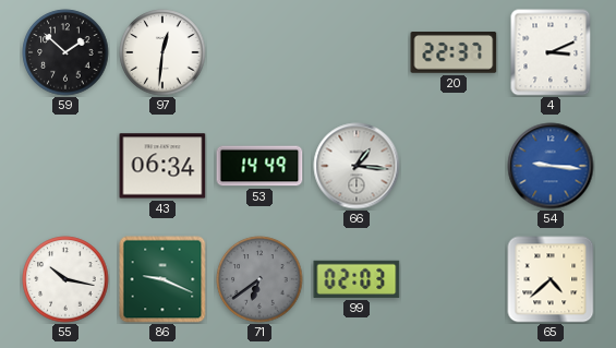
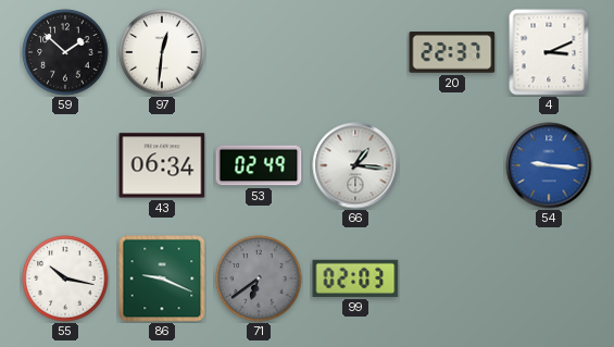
53: 14:49 -> 02:49
65: 4:38 -> none
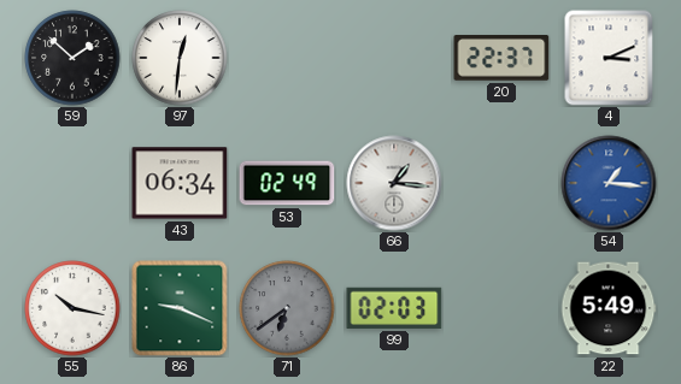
54: 9:16 -> 1:16
22: none -> 5:49
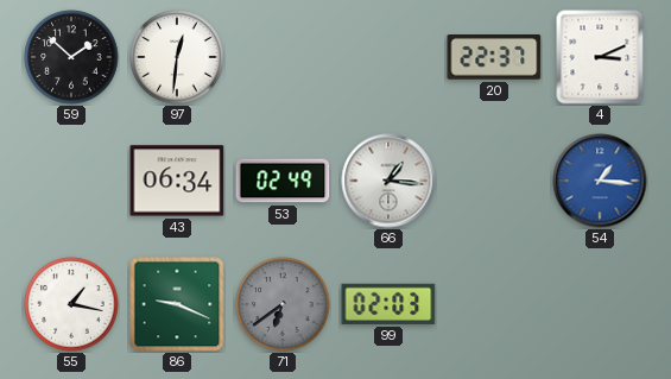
55: 10:17 -> 1:17
22: 5:49 -> none
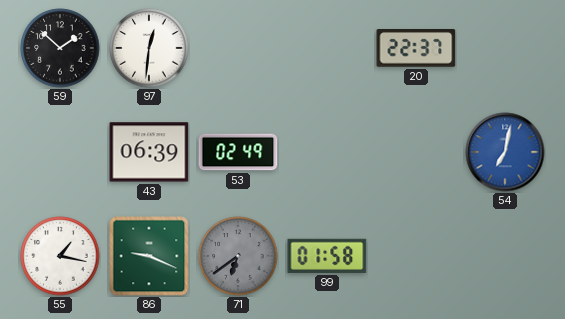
4: 3:11 -> none
43: 06:34 -> 06:39
66: 1:16 -> none
54: 1:16 -> 7:02
99: 02:03 -> 01:58
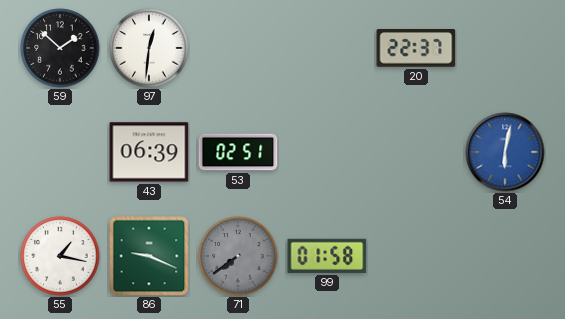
53: 02:49 -> 02:51
54: 7:02 -> 6:02
71: 6:39 -> 7:39
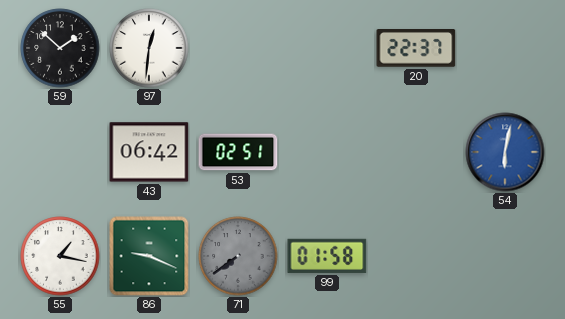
43: 06:39 -> 06:42
